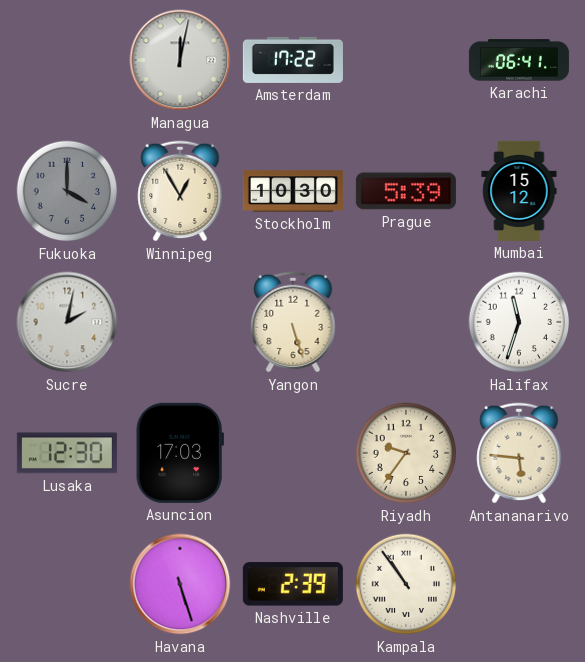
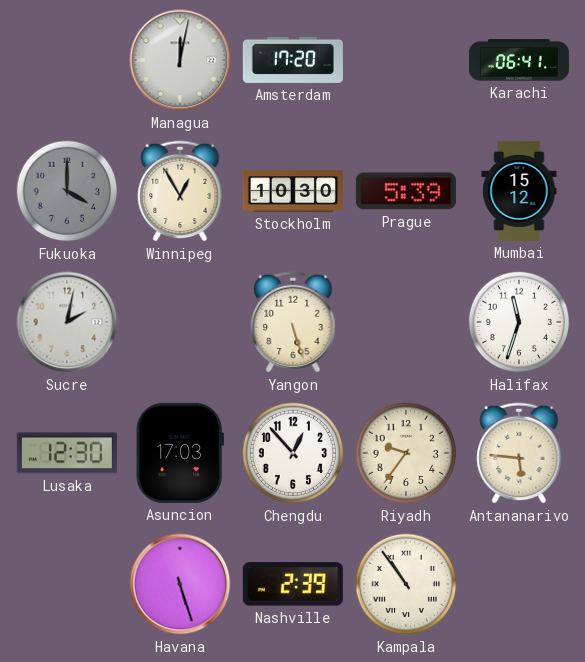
Amsterdam: 17:22 -> 17:20
Chengdu: none -> 12:53
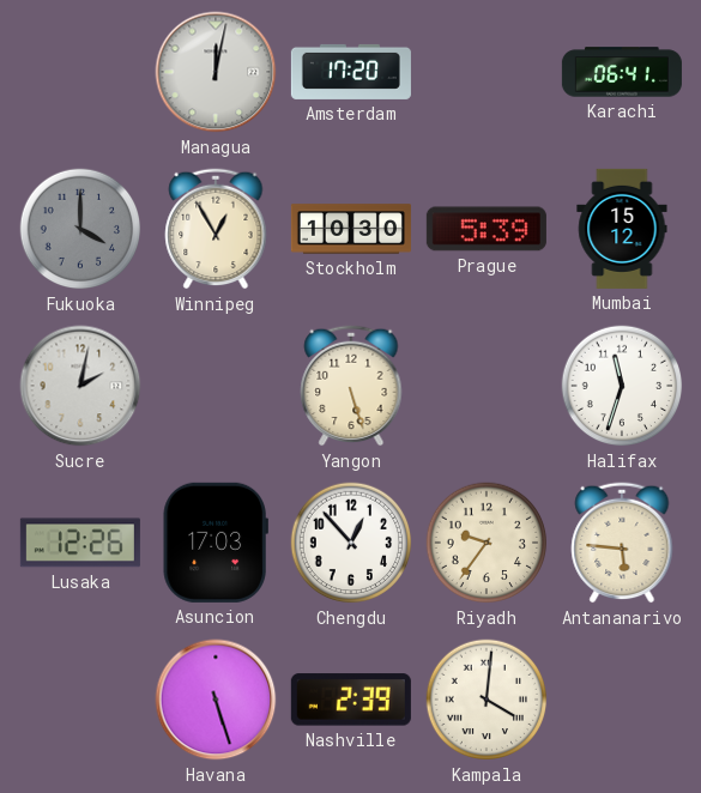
Lusaka: 12:30 -> 12:26
Kampala: 10:54 -> 4:01
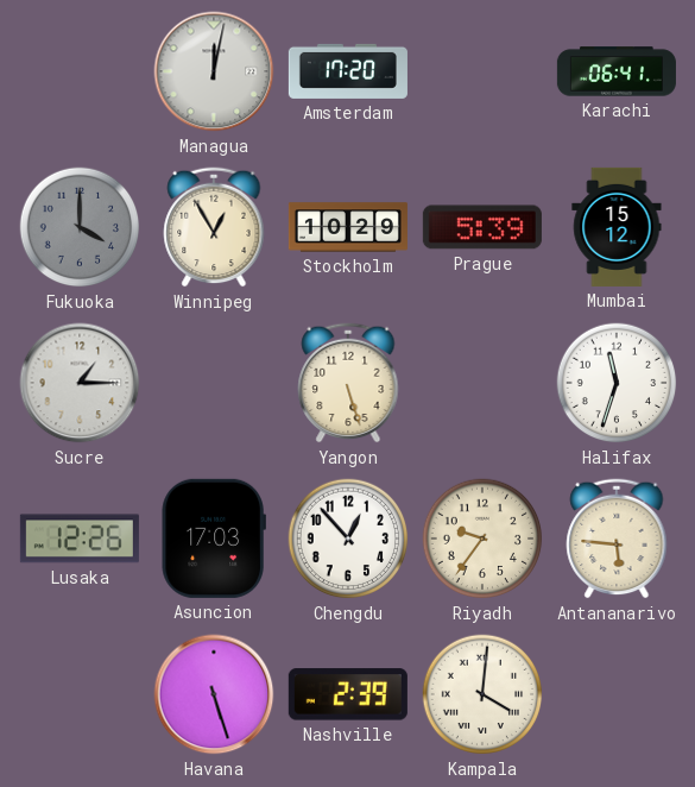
Stockholm: 10:30 -> 10:29
Sucre: 2:02 -> 1:15
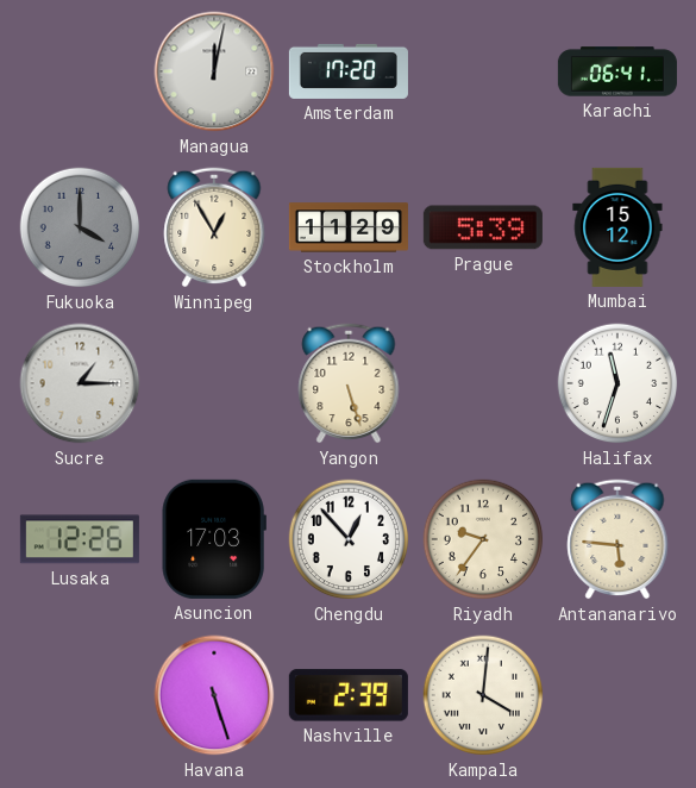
Stockholm: 10:29 -> 11:29
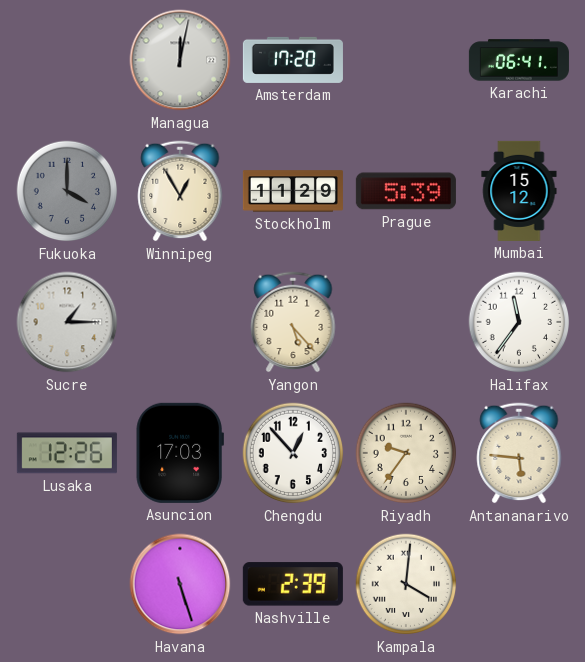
Yangon: 5:27 -> 5:23
Halifax: 11:33 -> 11:36
